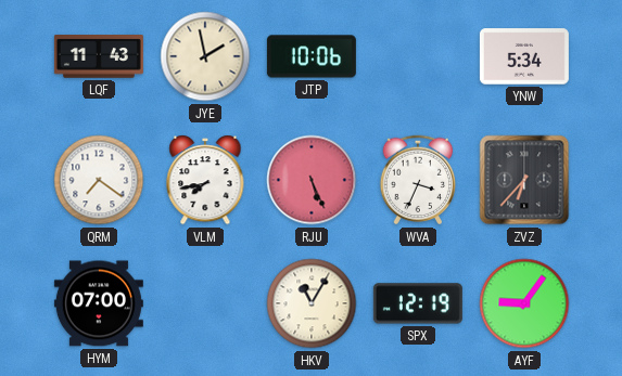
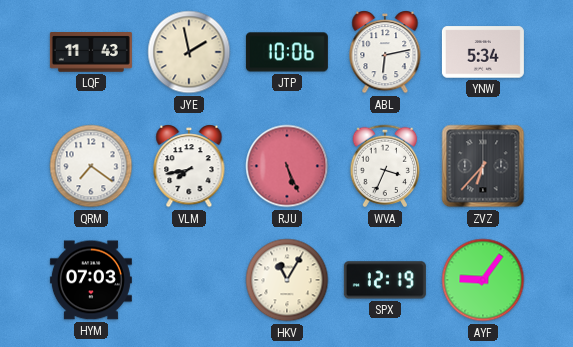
ABL: none -> 6:13
HYM: 07:00 -> 07:03
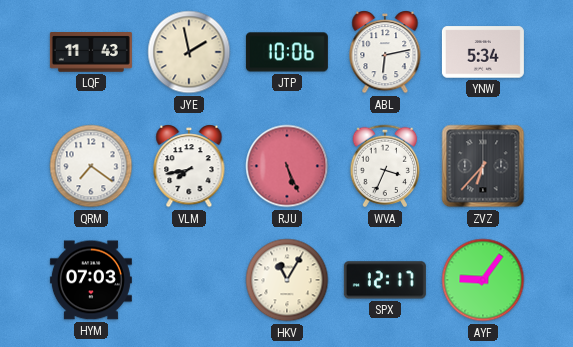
SPX: 12:19 -> 12:17
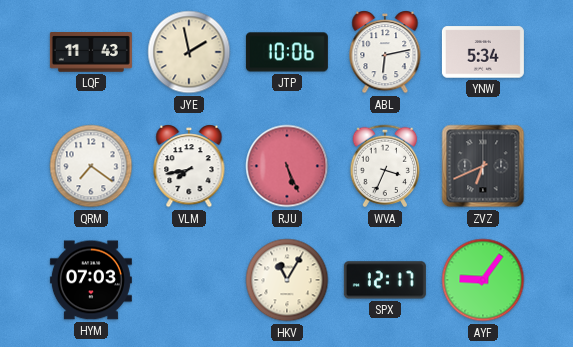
ZVZ: 6:37 -> 6:41
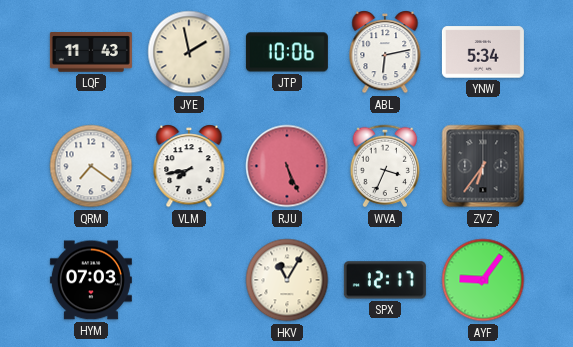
ZVZ: 6:41 -> 6:36
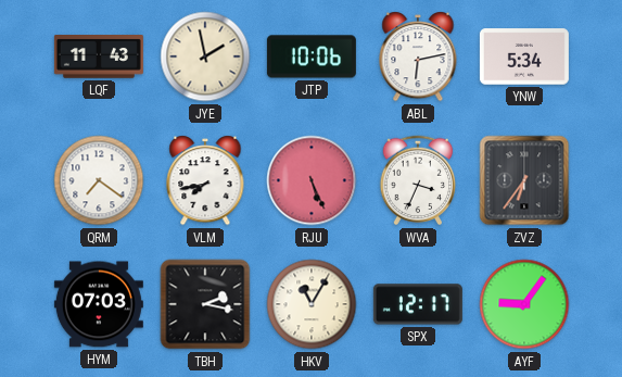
TBH: none -> 2:17
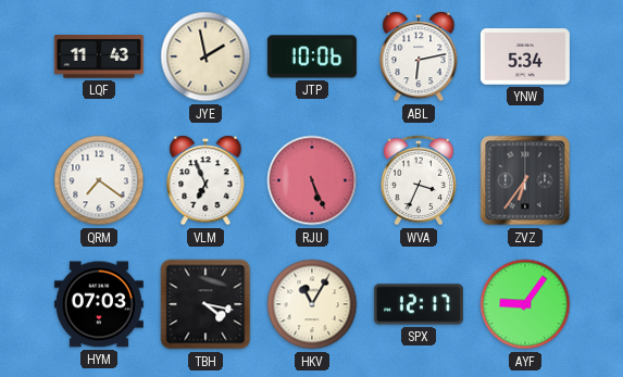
VLM: 7:43 -> 6:56
TBH: 2:17 -> 4:17
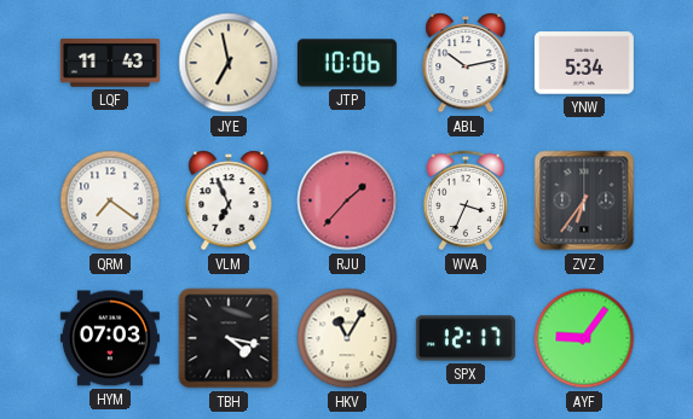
JYE: 1:58 -> 6:58
ABL: 6:13 -> 10:13
RJU: 5:26 -> 1:37
